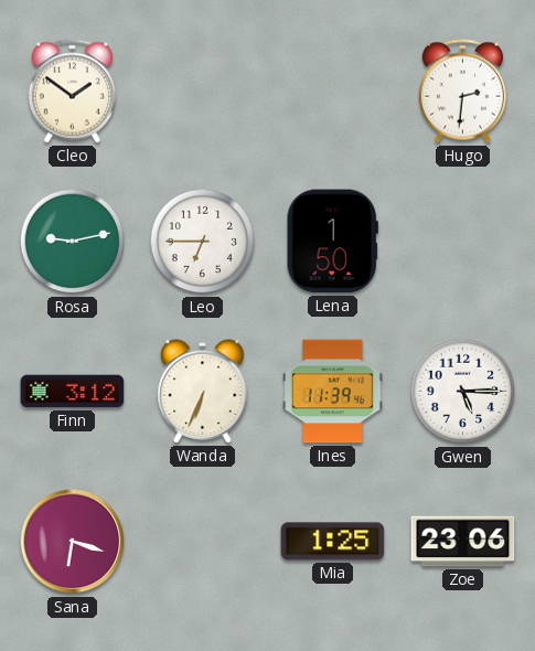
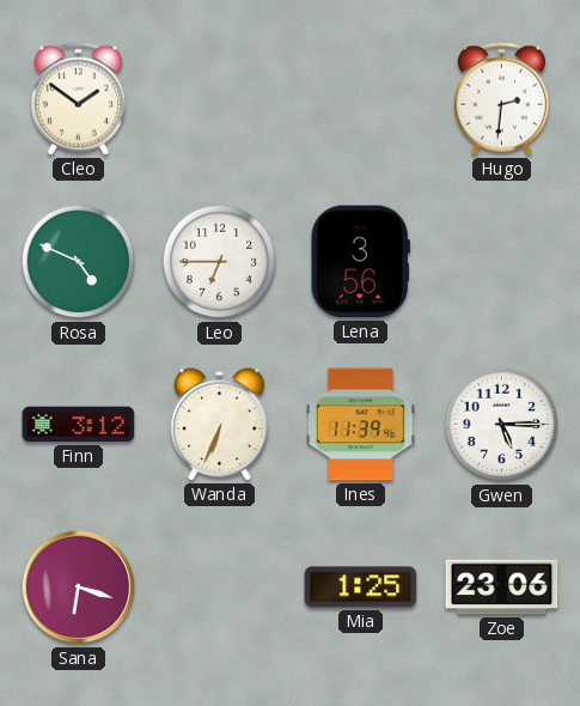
Rosa: 9:13 -> 4:49
Lena: 1:50 -> 3:56
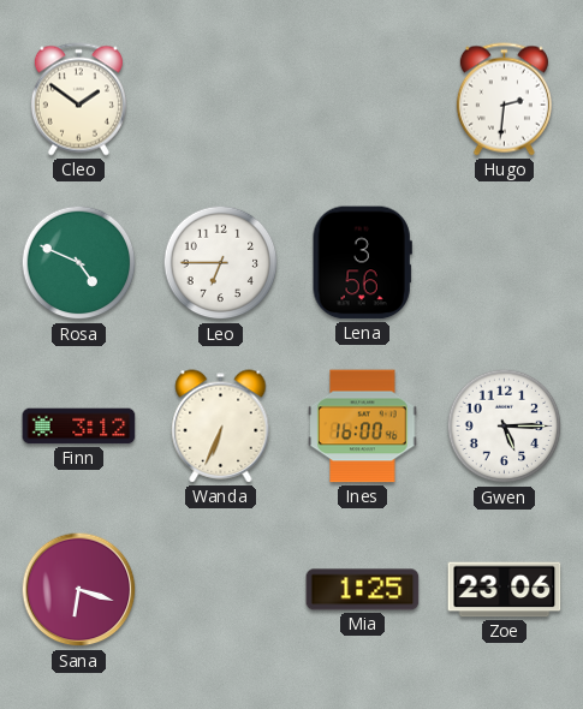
Ines: 11:39 -> 16:00
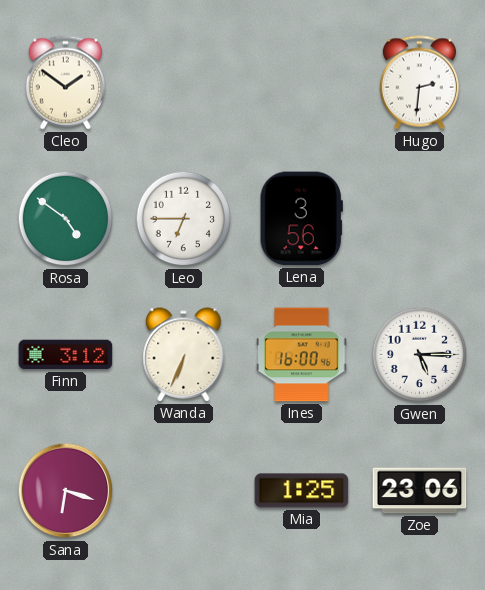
Rosa: 4:49 -> 4:51
